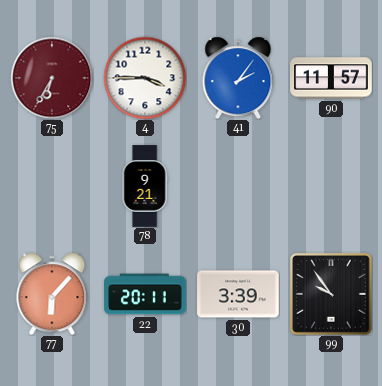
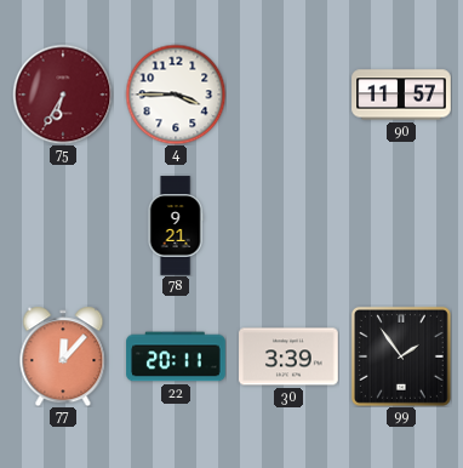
41: 2:06 -> none
77: 6:07 -> 12:07
99: 9:54 -> 1:54
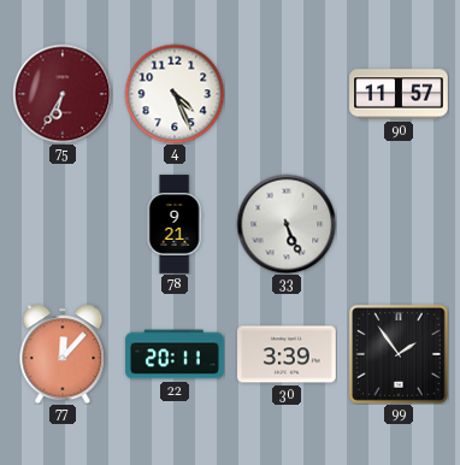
4: 3:45 -> 4:26
33: none -> 5:26
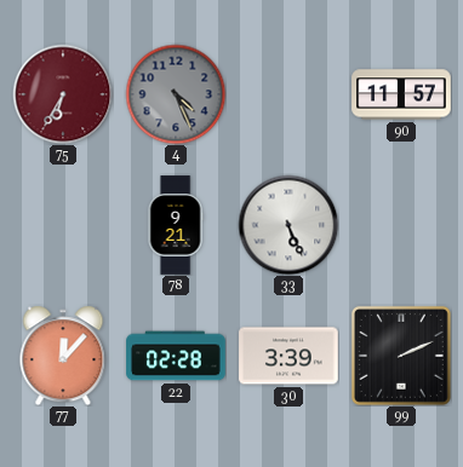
4 dial: white -> grey
22: 20:11 -> 02:28
99: 1:54 -> 2:11
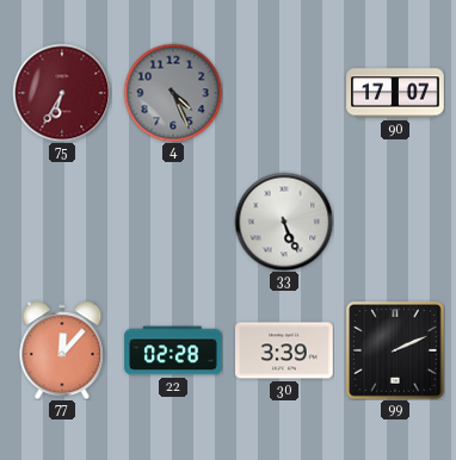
90: 11:57 -> 17:07
78: 9:21 -> none
